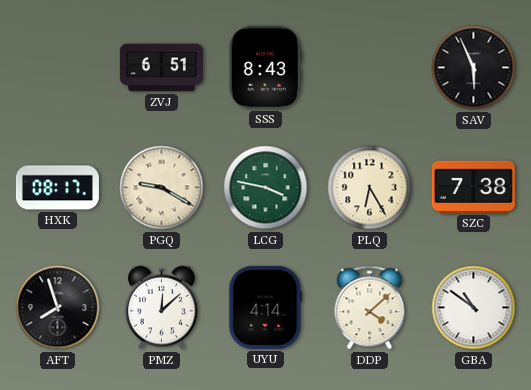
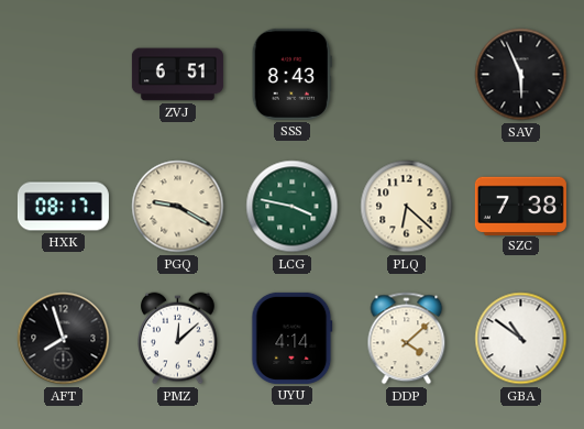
PLQ: 6:25 -> 6:22
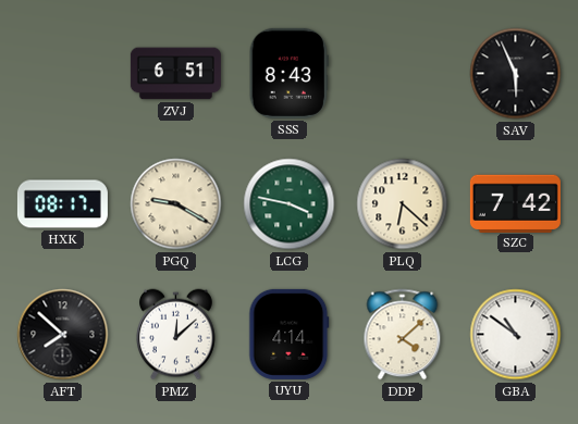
SZC: 7:38 -> 7:42
AFT: 7:57 -> 7:52
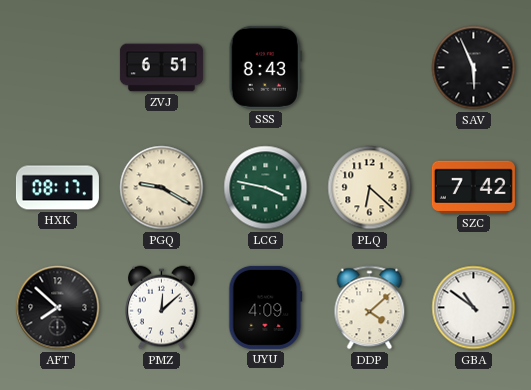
UYU: 4:14 -> 4:09
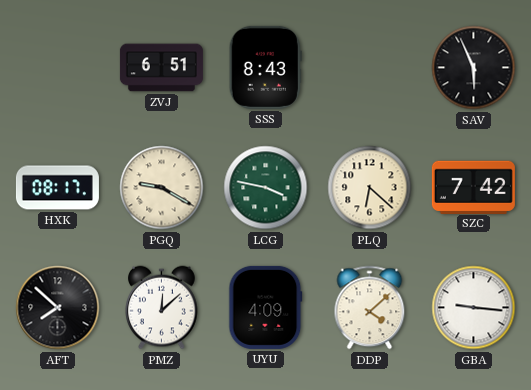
GBA: 10:51 -> 9:16
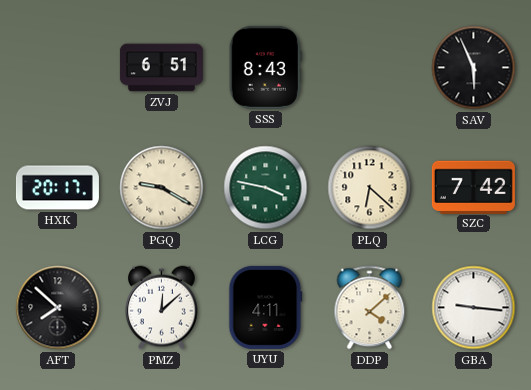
HXK: 08:17 -> 20:17
UYU: 4:09 -> 4:11
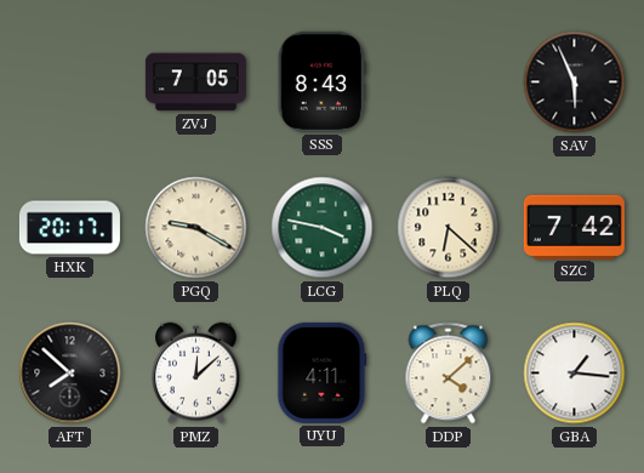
ZVJ: 6:51 -> 7:05
GBA: 9:16 -> 1:16
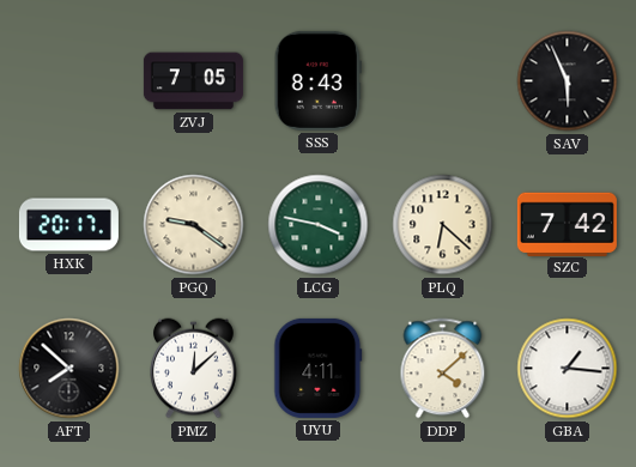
PGQ: 9:20 -> 9:21
